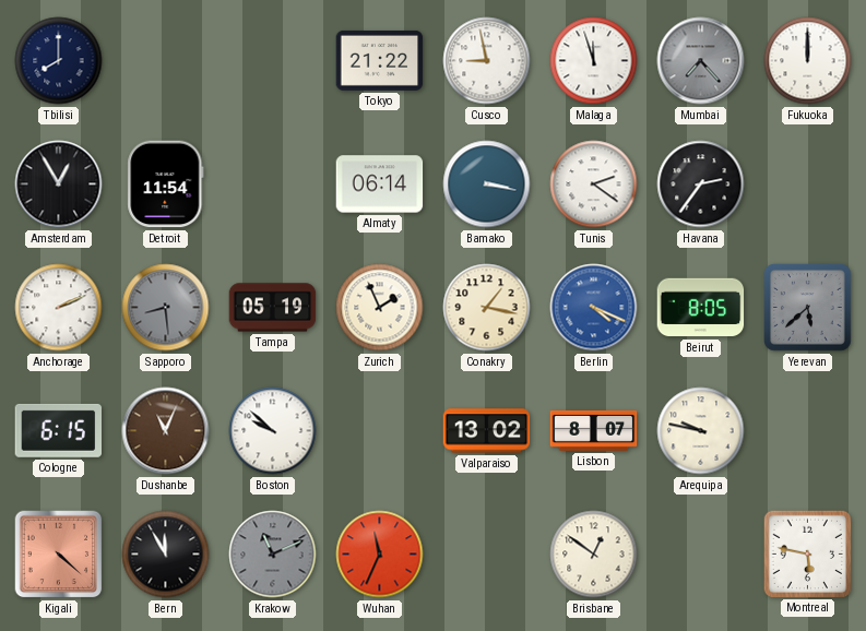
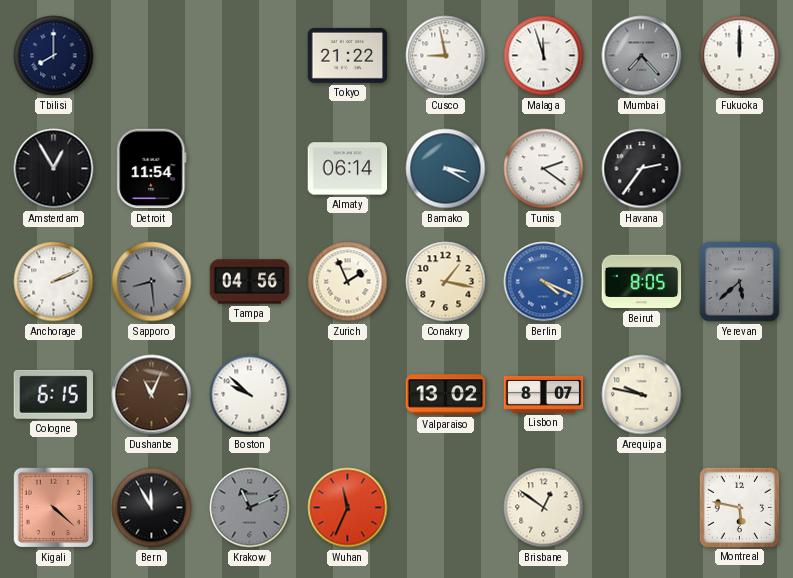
Bamako: 3:17 -> 3:20
Tampa: 05:19 -> 04:56
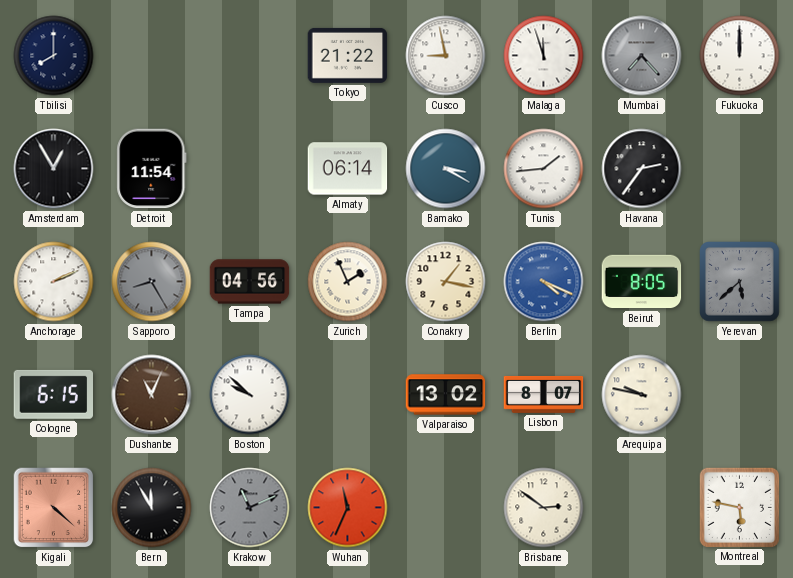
Tunis: 2:21 -> 1:44
Sapporo: 8:29 -> 8:25
Brisbane: 12:51 -> 2:51
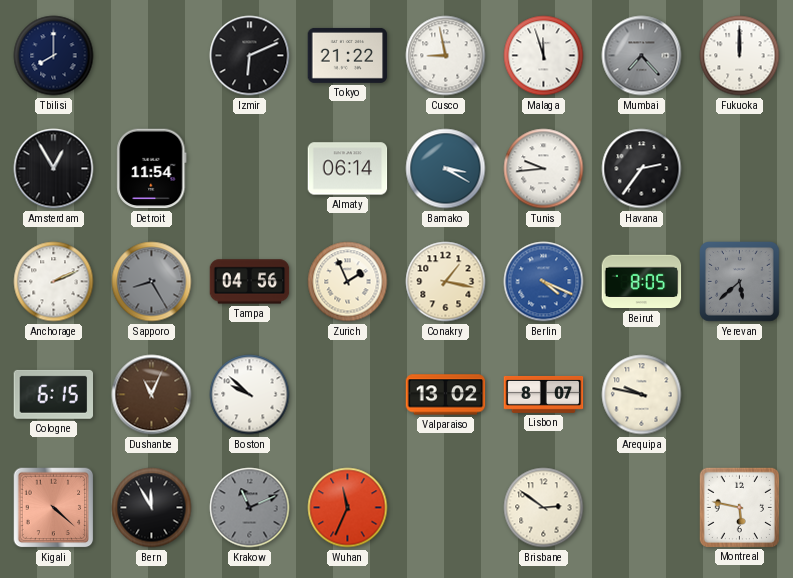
Izmir: none -> 6:11
Tunis: 1:44 -> 9:44
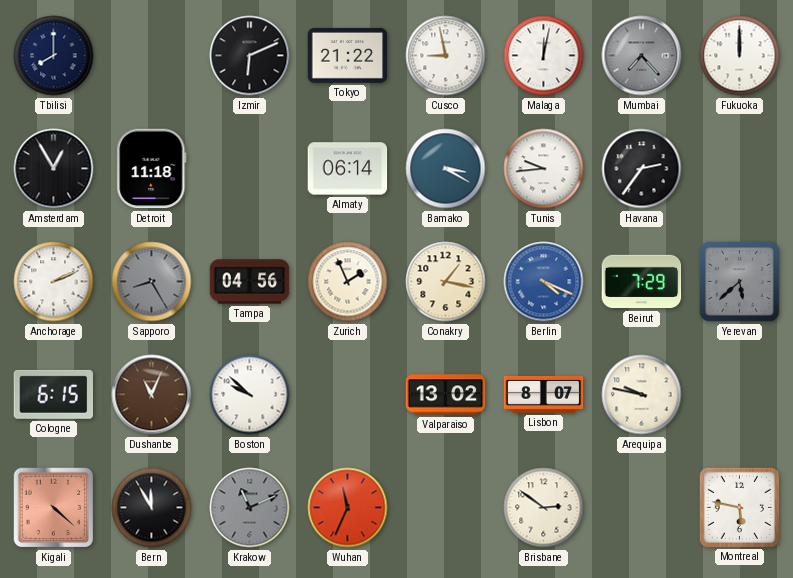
Malaga: 11:57 -> 12:02
Detroit: 11:54 -> 11:18
Beirut: 8:05 -> 7:29
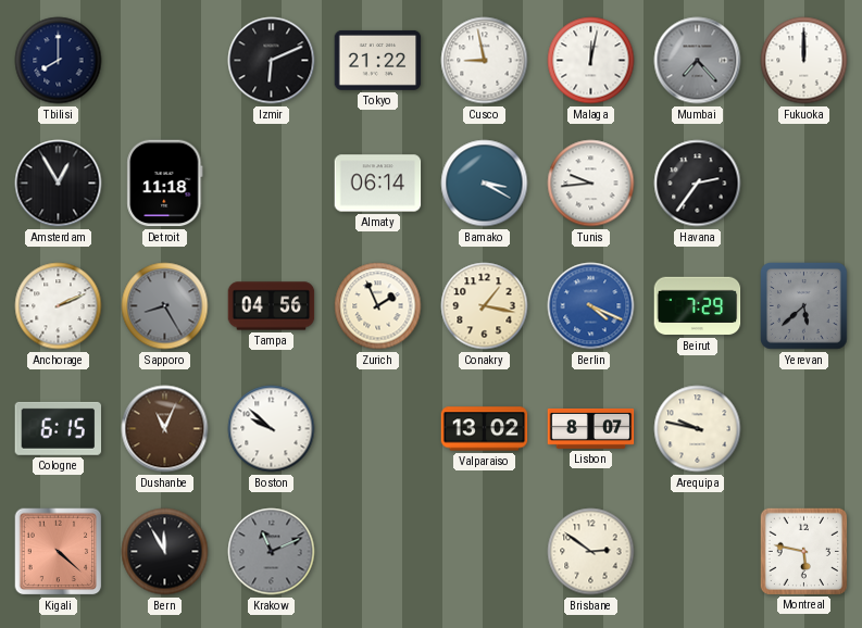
Wuhan: 11:34 -> none
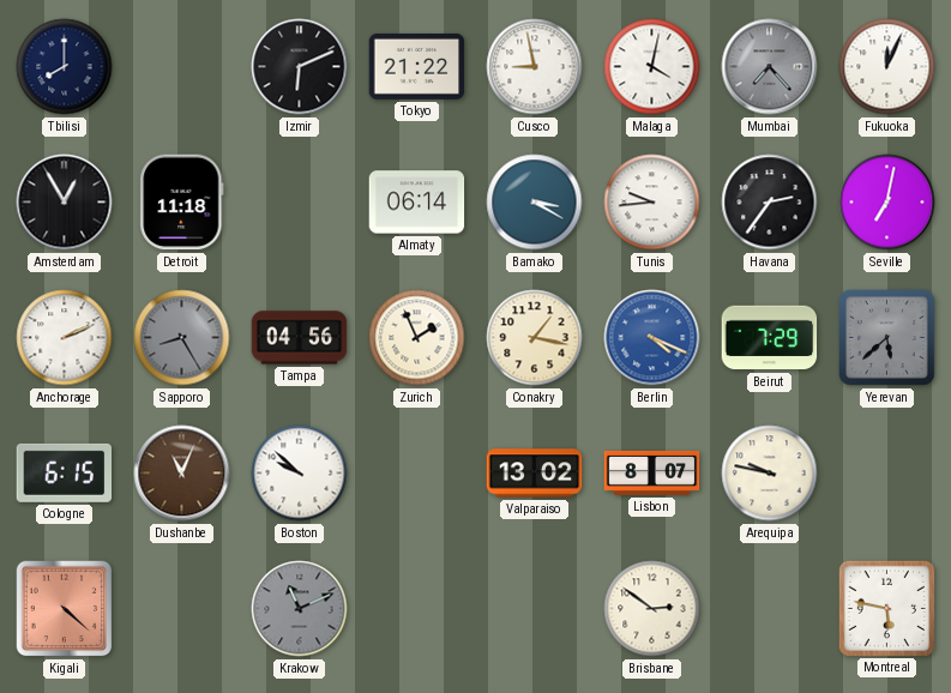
Malaga: 12:02 -> 4:02
Fukuoka: 12:00 -> 12:04
Seville: none -> 7:02
Bern: 11:55 -> none
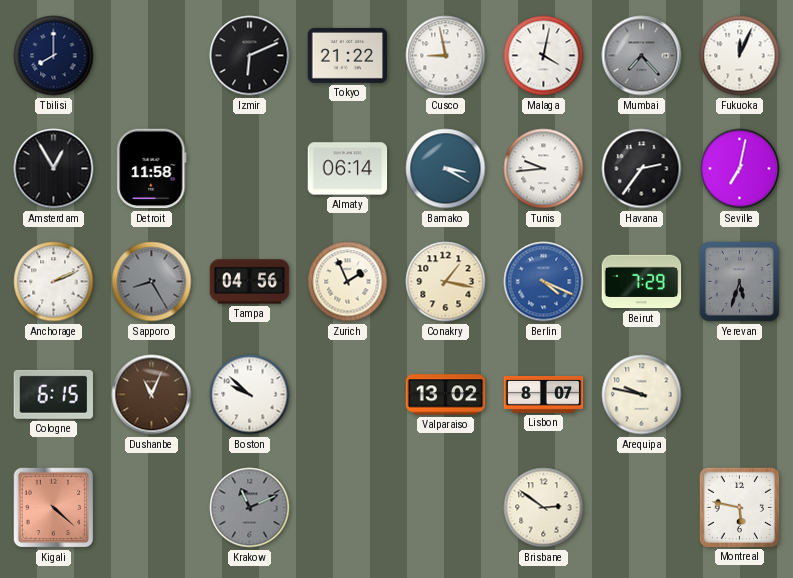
Detroit: 11:18 -> 11:58
Yerevan: 5:38 -> 5:33
